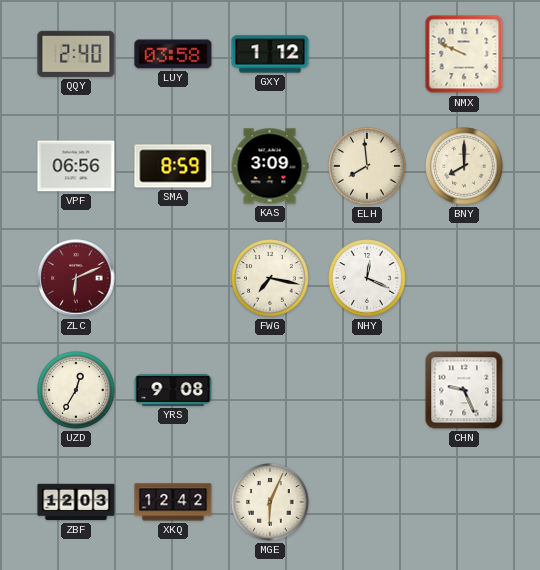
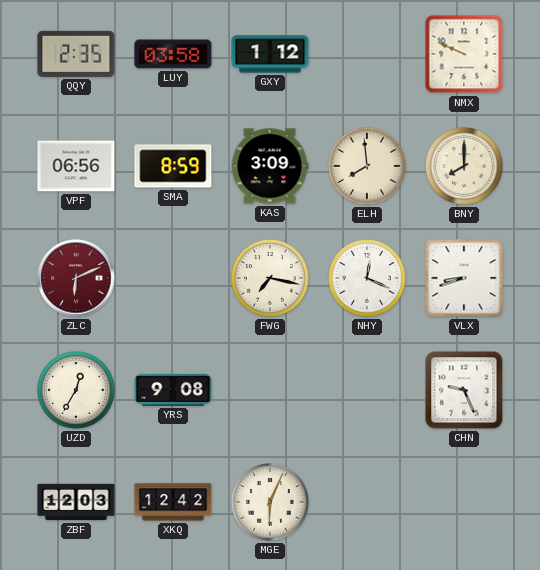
QQY: 2:40 -> 2:35
VLX: none -> 8:42
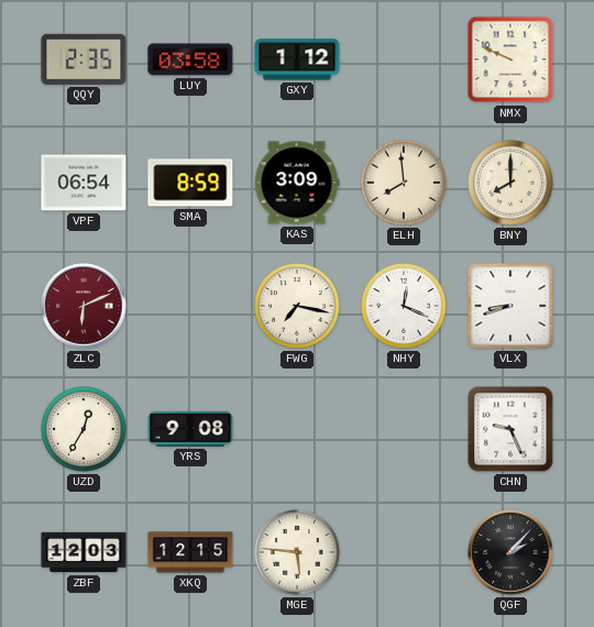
VPF: 06:56 -> 06:54
XKQ: 12:42 -> 12:15
MGE: 6:04 -> 5:46
QGF: none -> 2:07
